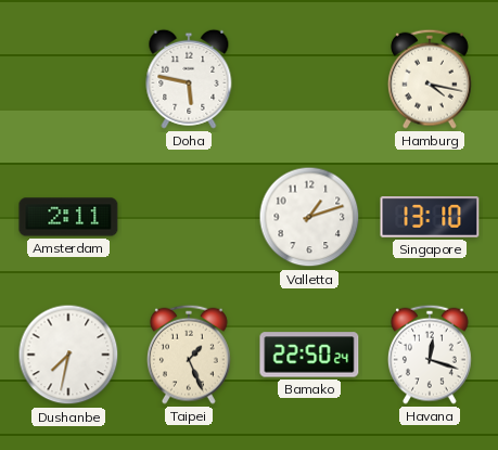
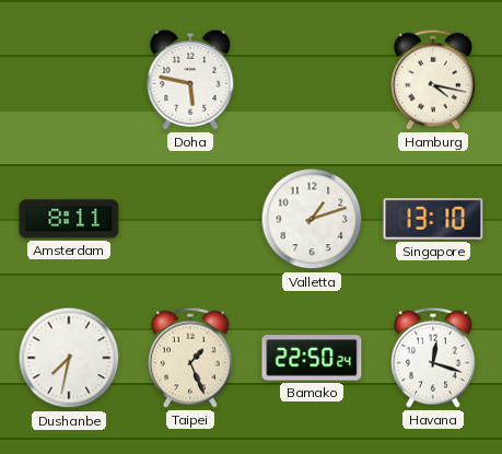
Amsterdam: 2:11 -> 8:11
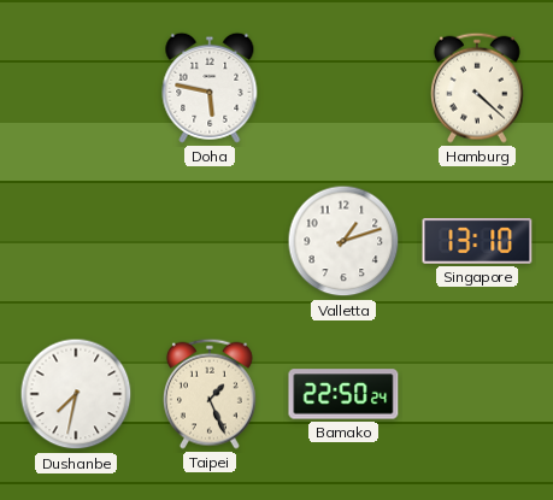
Hamburg: 4:17 -> 4:22
Amsterdam: 8:11 -> none
Havana: 12:18 -> none
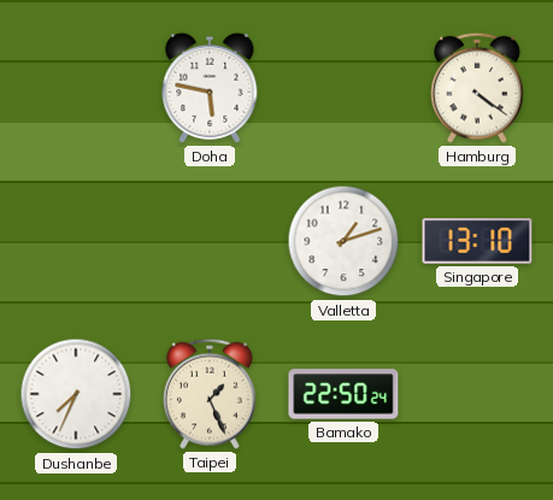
Hamburg: 4:22 -> 4:21
Dushanbe: 7:32 -> 7:34
